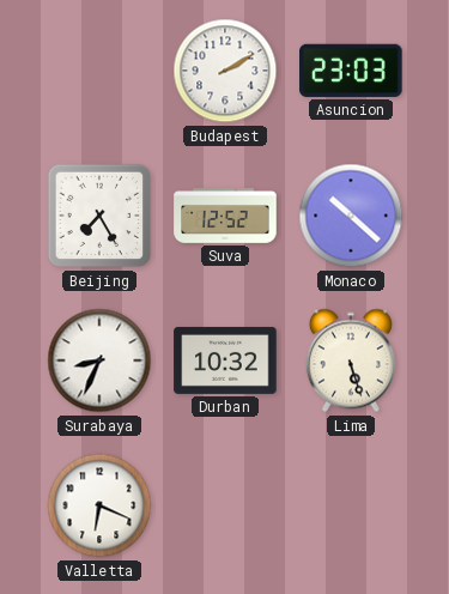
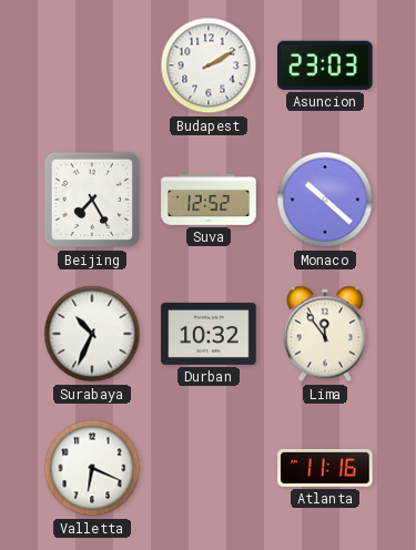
Surabaya: 8:34 -> 10:34
Lima: 5:27 -> 11:54
Atlanta: none -> 11:16
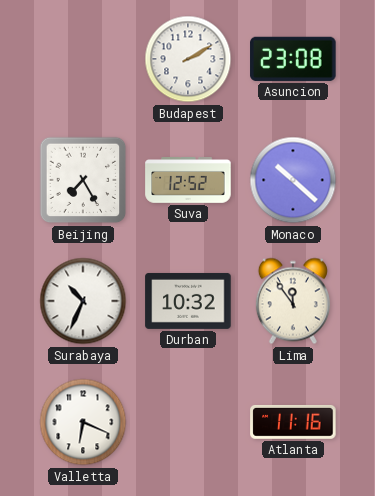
Asuncion: 23:03 -> 23:08
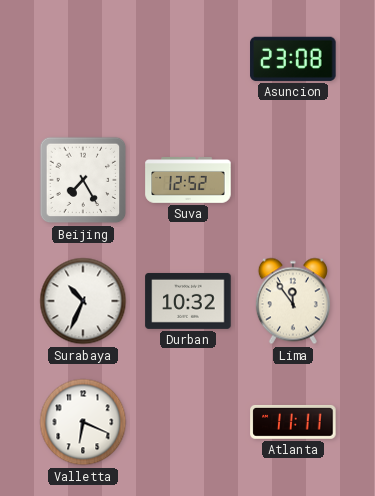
Budapest: 2:10 -> none
Monaco: 10:22 -> none
Atlanta: 11:16 -> 11:11
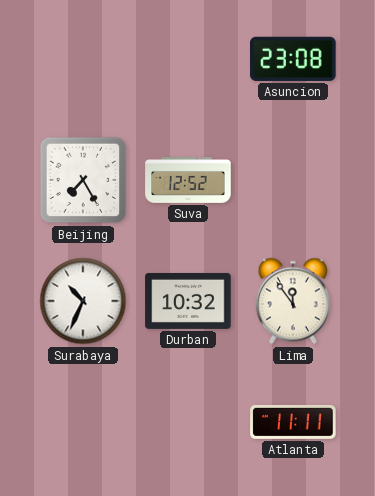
Valletta: 6:19 -> none
